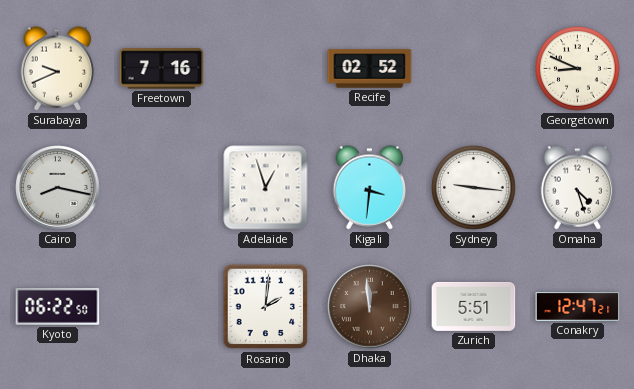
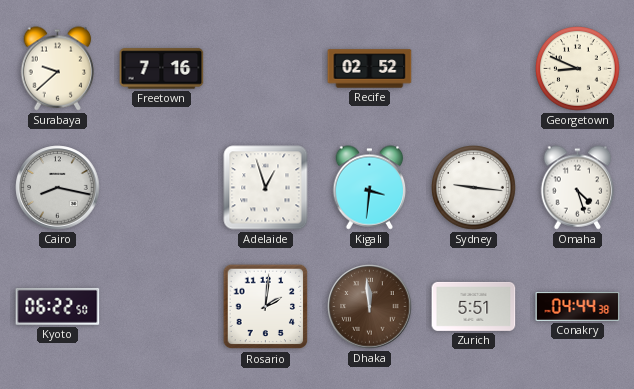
Surabaya: 9:41 -> 9:38
Conakry: 12:47 -> 04:44
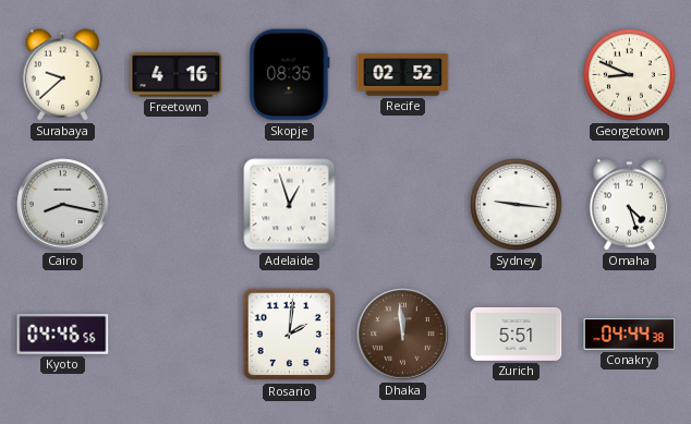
Freetown: 7:16 -> 4:16
Skopje: none -> 08:35
Kigali: 3:31 -> none
Kyoto: 06:22 -> 04:46
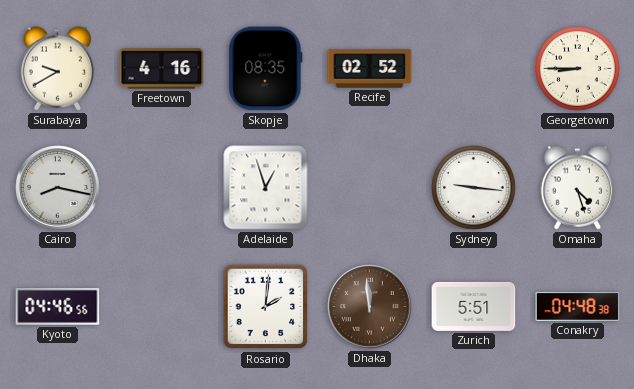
Surabaya: 9:38 -> 9:40
Georgetown: 8:49 -> 8:45
Conakry: 04:44 -> 04:48
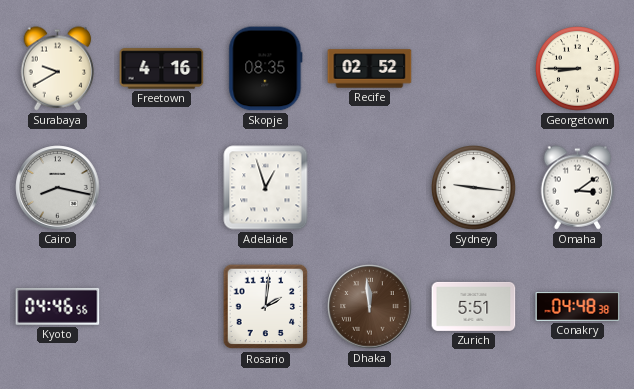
Omaha: 4:27 -> 3:09
